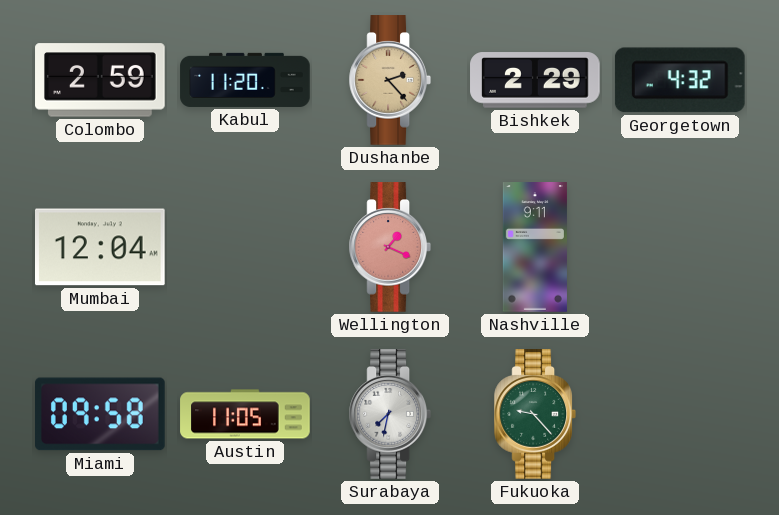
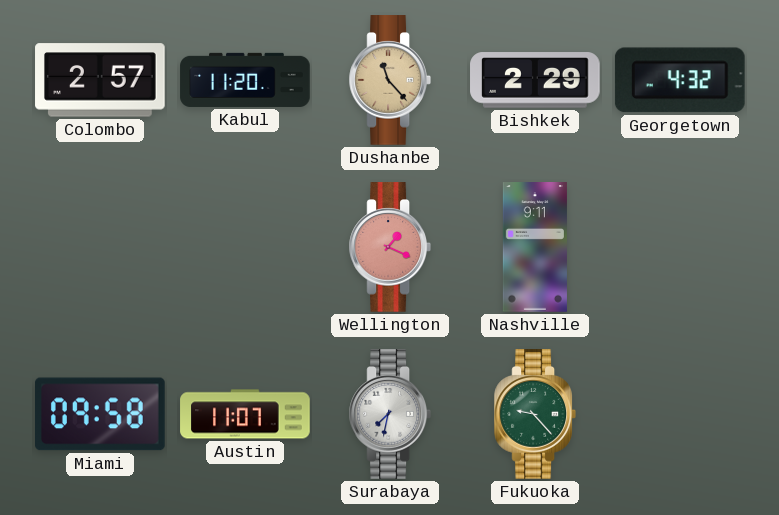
Colombo: 2:59 -> 2:57
Dushanbe: 2:23 -> 11:23
Mumbai: 12:04 -> none
Austin: 11:05 -> 11:07
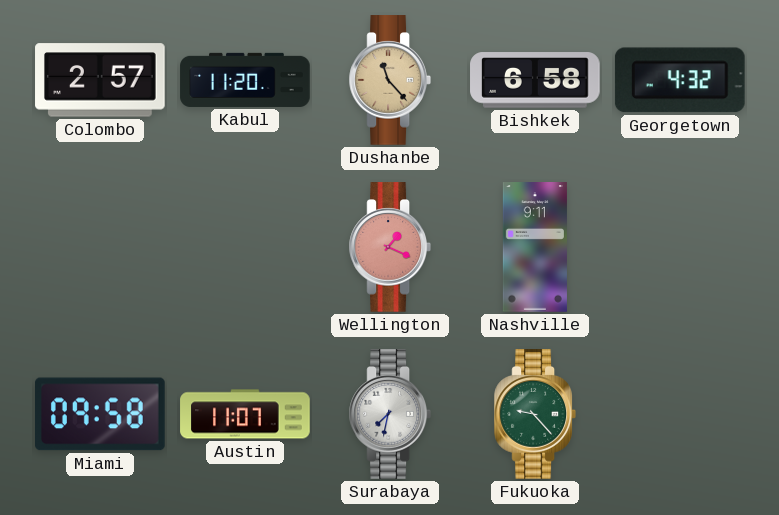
Bishkek: 2:29 -> 6:58
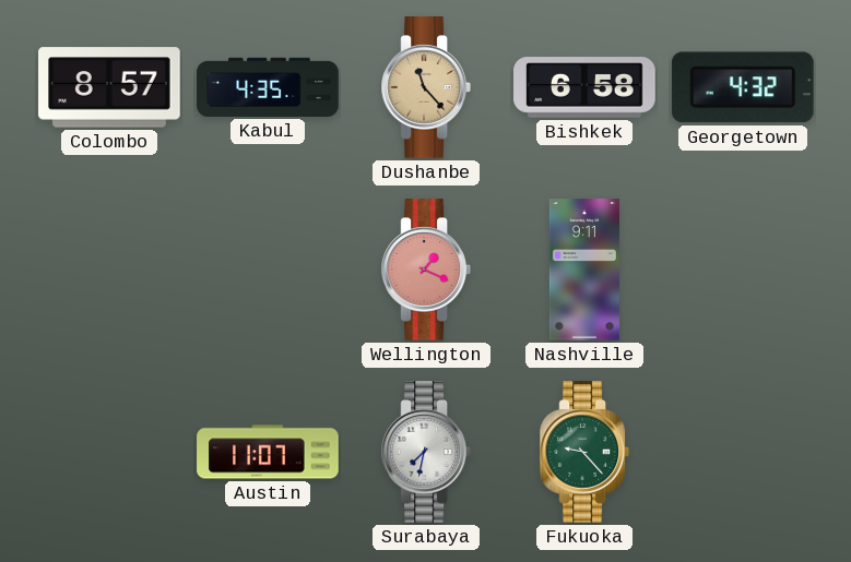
Colombo: 2:57 -> 8:57
Kabul: 11:20 -> 4:35
Miami: 09:58 -> none
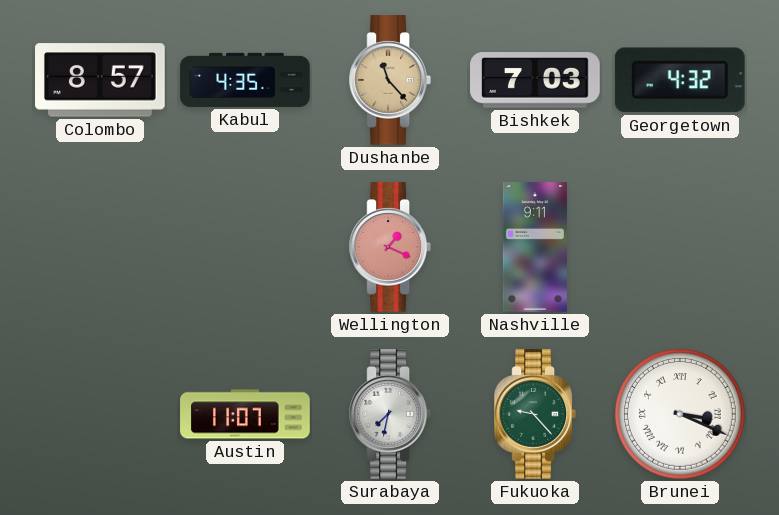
Bishkek: 6:58 -> 7:03
Brunei: none -> 3:19
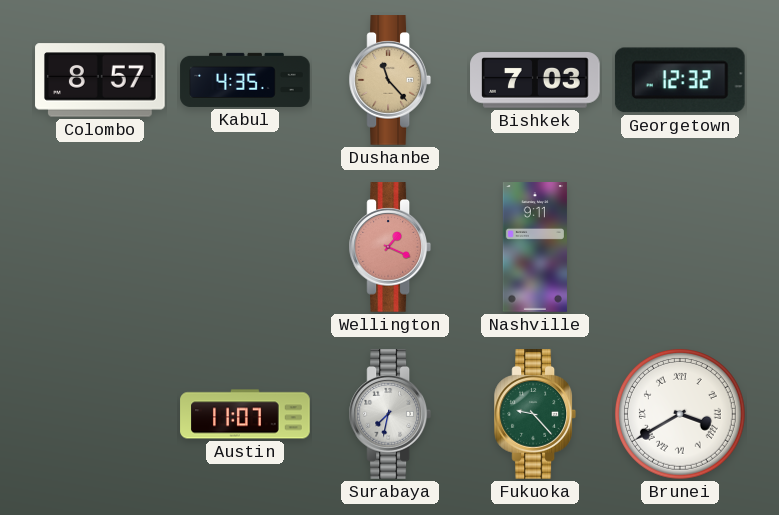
Georgetown: 4:32 -> 12:32
Brunei: 3:19 -> 3:40
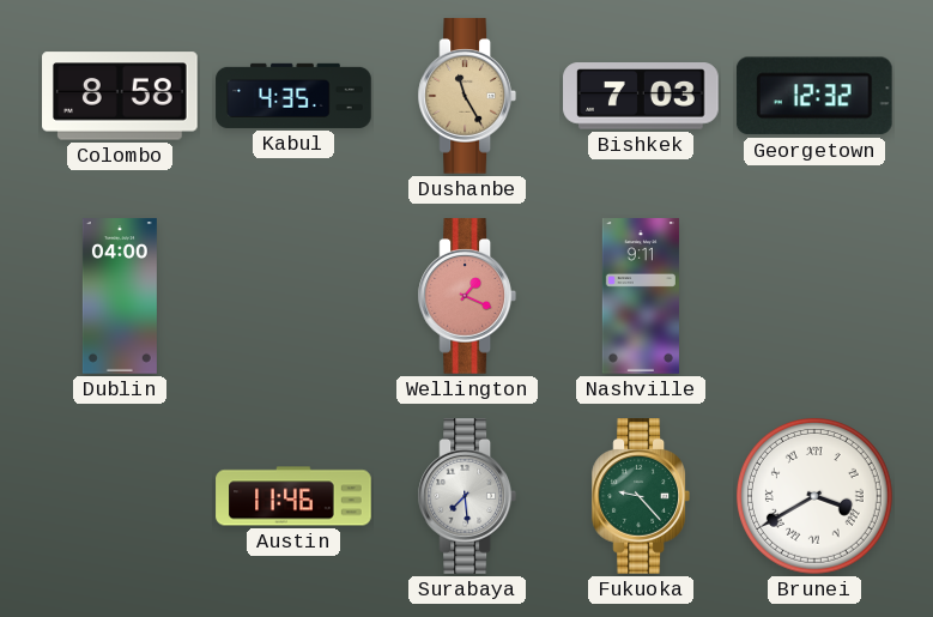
Colombo: 8:57 -> 8:58
Dushanbe: 11:23 -> 11:25
Dublin: none -> 04:00
Austin: 11:07 -> 11:46
Surabaya: 7:32 -> 7:29
